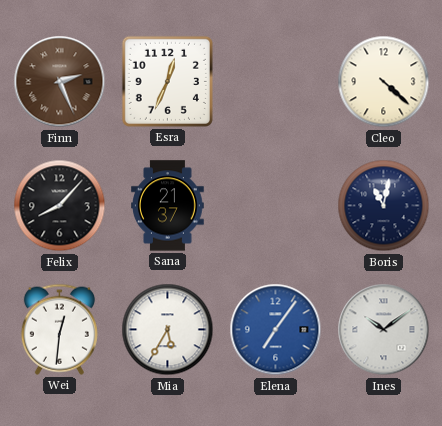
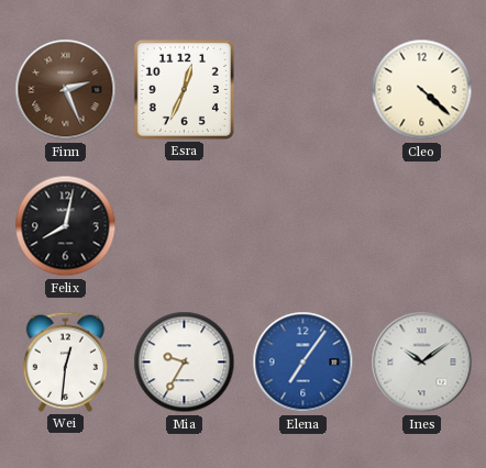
Felix: 8:07 -> 8:02
Sana: 21:37 -> none
Boris: 11:02 -> none
Mia: 5:35 -> 9:35
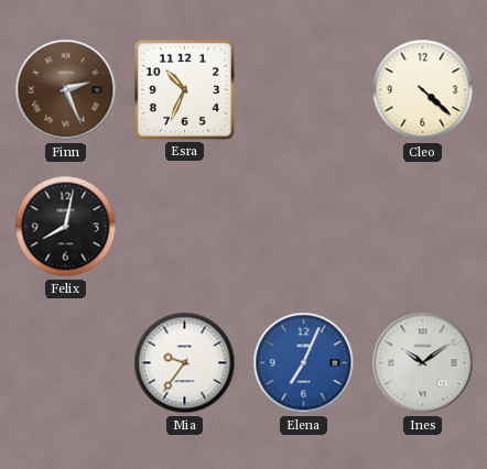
Esra: 12:34 -> 10:34
Wei: 12:31 -> none
Mia: 9:35 -> 9:36
Elena: 7:06 -> 7:04
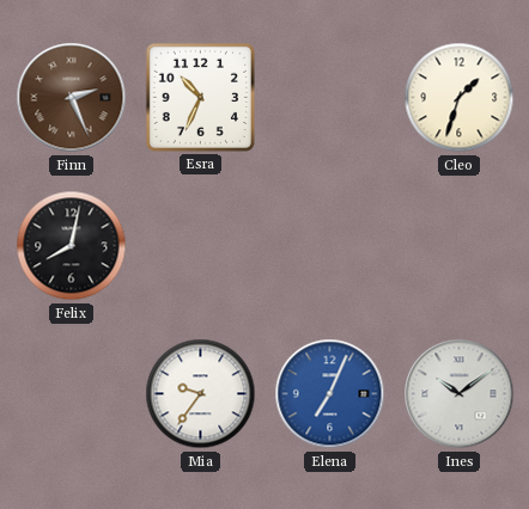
Cleo: 4:22 -> 1:33
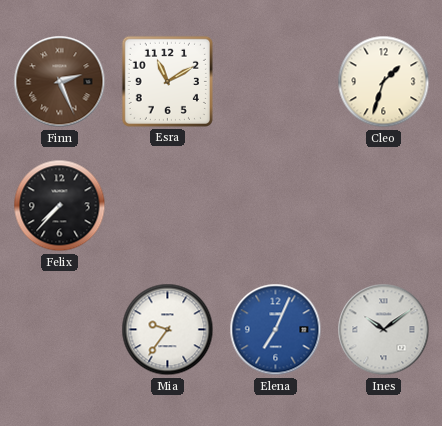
Esra: 10:34 -> 11:10
Felix: 8:02 -> 7:37
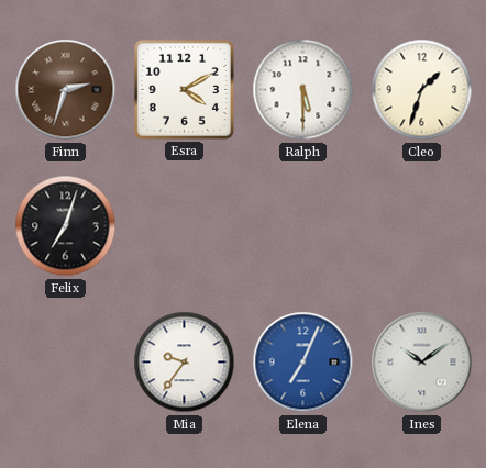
Finn: 2:26 -> 2:33
Esra: 11:10 -> 4:10
Ralph: none -> 5:30
Felix: 7:37 -> 7:03
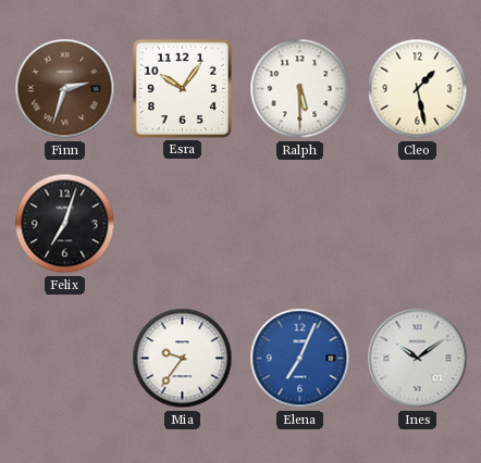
Esra: 4:10 -> 10:06
Cleo: 1:33 -> 1:28
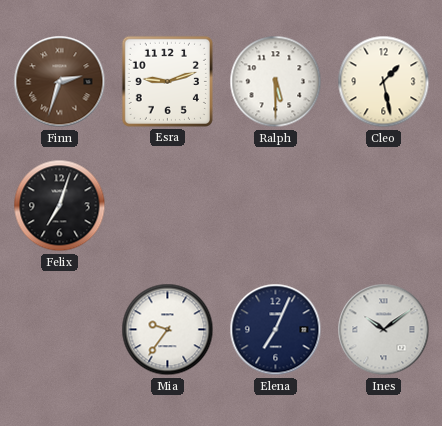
Esra: 10:06 -> 9:12
Elena dial: blue -> navy
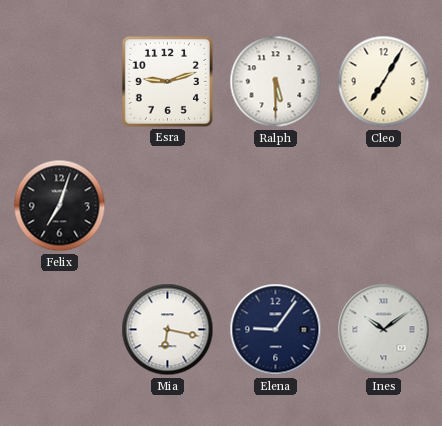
Finn: 2:33 -> none
Cleo: 1:28 -> 7:05
Mia: 9:36 -> 6:17
Elena: 7:04 -> 9:06
